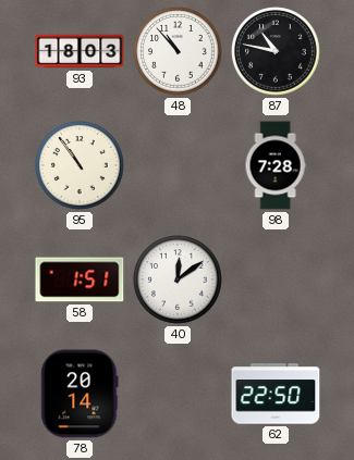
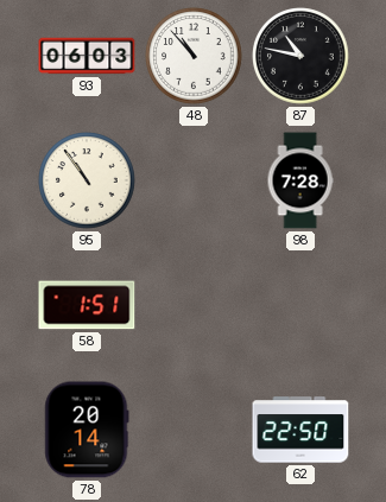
93: 18:03 -> 06:03
40: 12:09 -> none
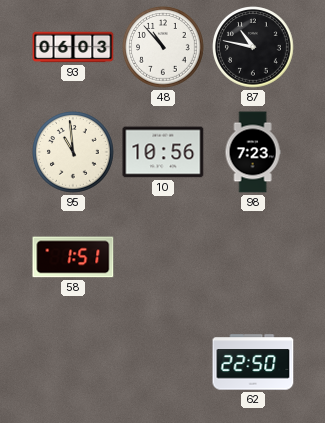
95: 10:54 -> 10:59
10: none -> 10:56
98: 7:28 -> 7:23
78: 20:14 -> none
